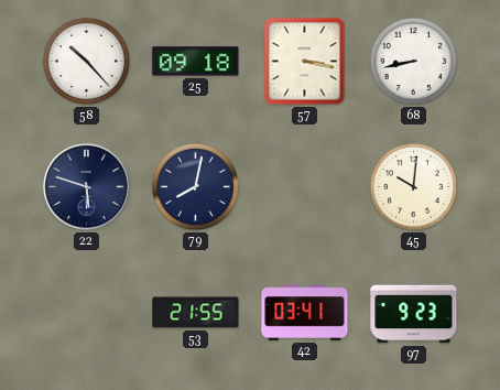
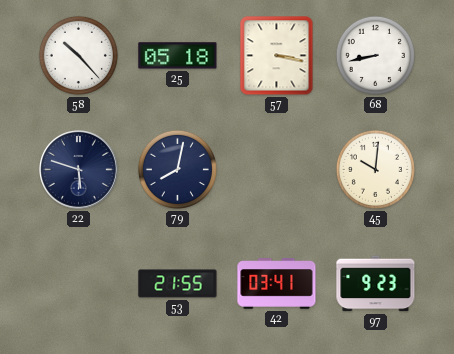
25: 09:18 -> 05:18
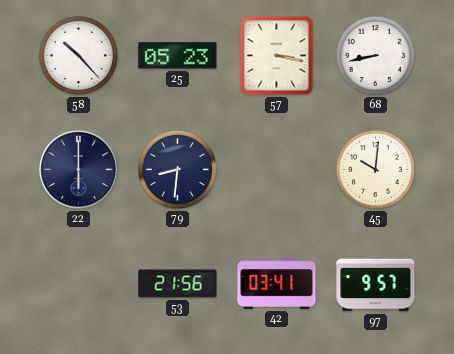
25: 05:18 -> 05:23
22: 5:48 -> 6:00
79: 8:02 -> 8:31
53: 21:55 -> 21:56
97: 9:23 -> 9:57
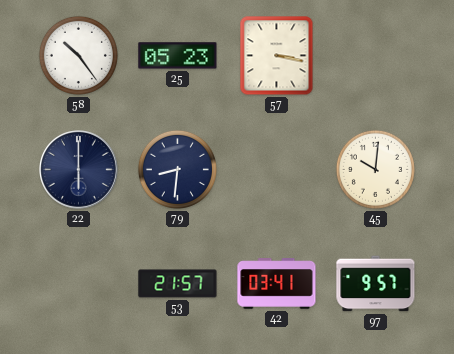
58: 10:23 -> 10:24
68: 8:43 -> none
53: 21:56 -> 21:57
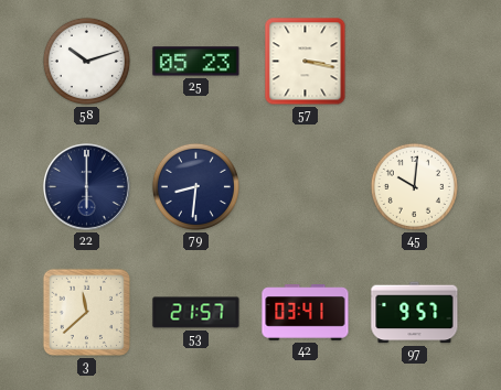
58: 10:24 -> 10:12
3: none -> 11:38
